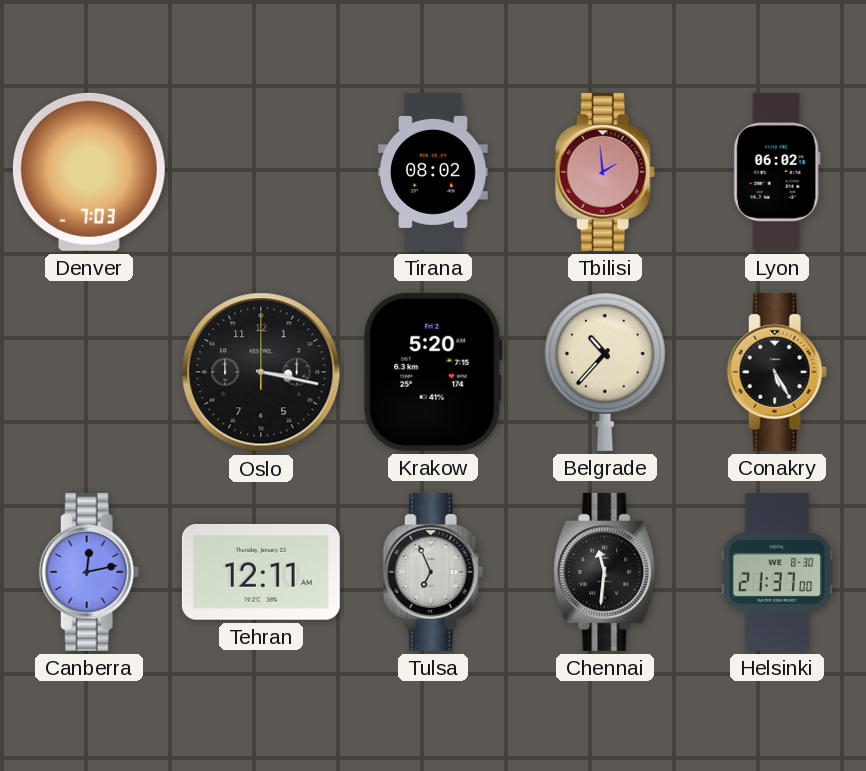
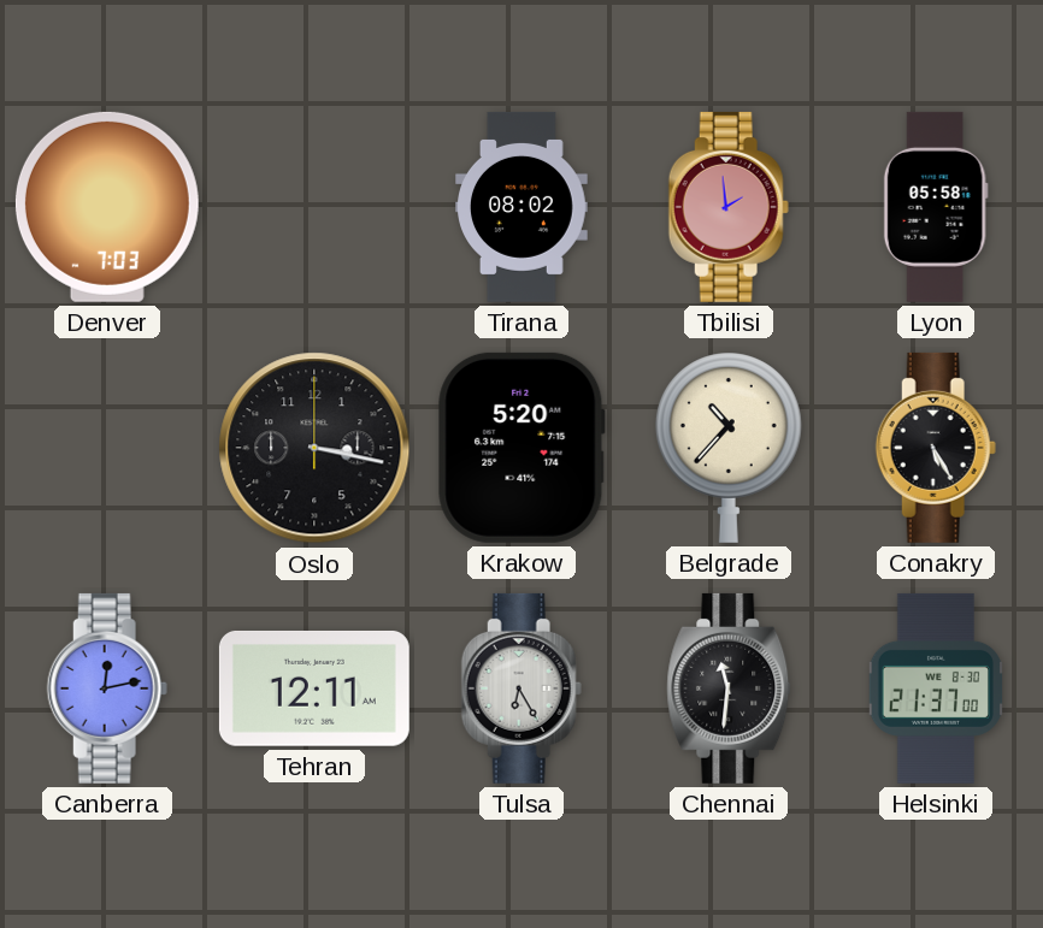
Lyon: 06:02 -> 05:58
Tulsa: 6:56 -> 6:25
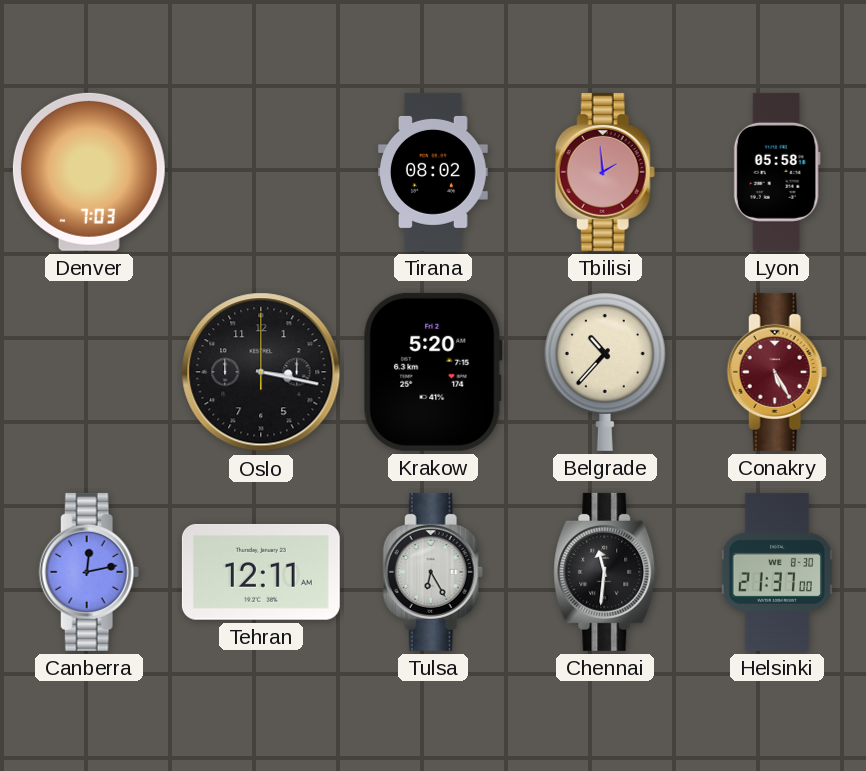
Conakry dial: black -> burgundy
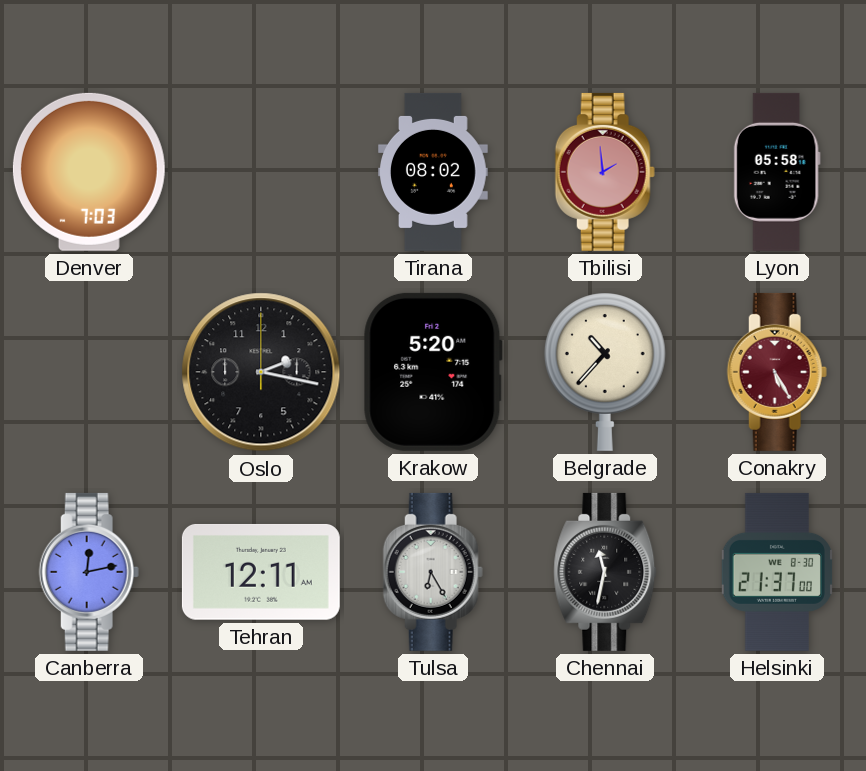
Oslo: 3:17 -> 2:17
Chennai: 11:31 -> 11:32
